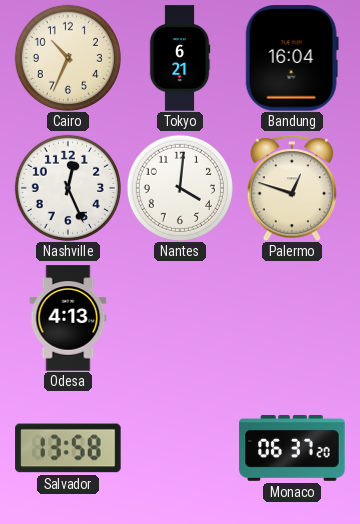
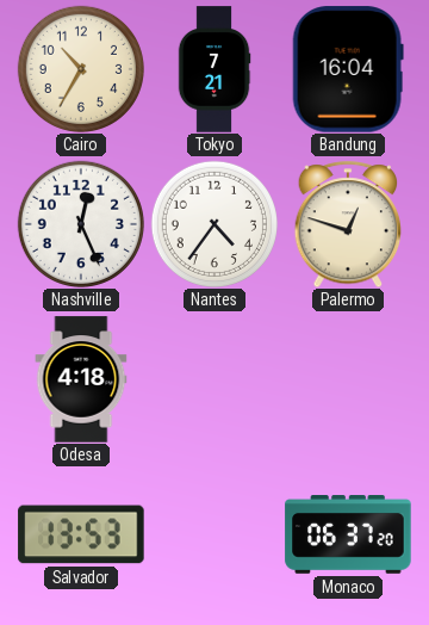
Cairo: 10:34 -> 10:35
Tokyo: 6:21 -> 7:21
Nantes: 4:01 -> 4:36
Odesa: 4:13 -> 4:18
Salvador: 13:58 -> 13:53
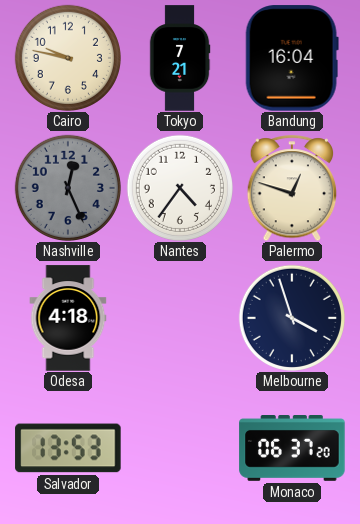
Cairo: 10:35 -> 9:47
Nashville dial: white -> grey
Melbourne: none -> 3:57
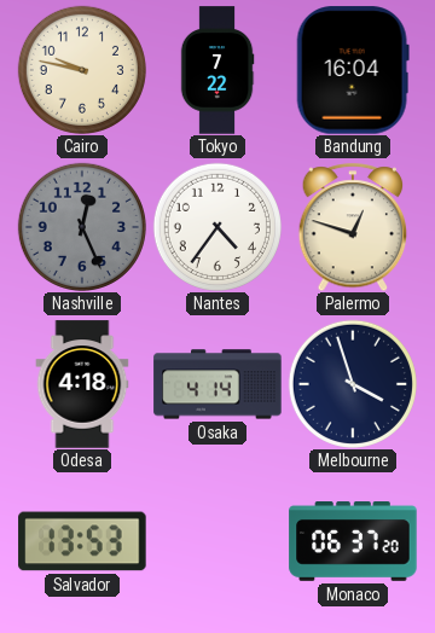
Tokyo: 7:21 -> 7:22
Osaka: none -> 4:14
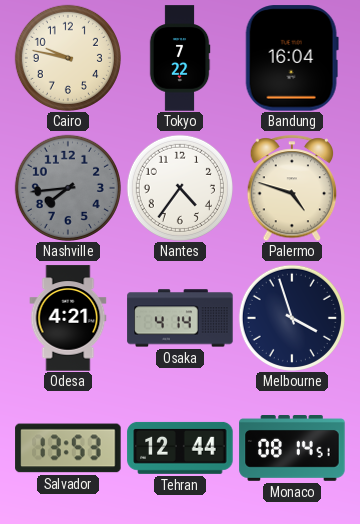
Nashville: 12:26 -> 7:44
Palermo: 12:48 -> 4:48
Odesa: 4:18 -> 4:21
Tehran: none -> 12:44
Monaco: 06:37 -> 08:14
